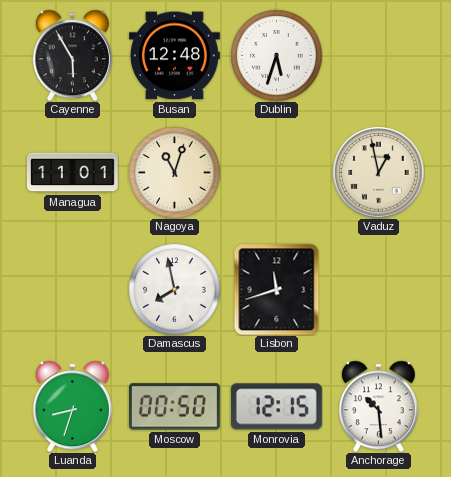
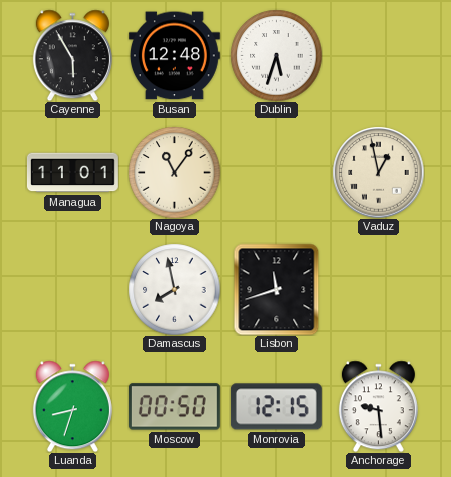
Nagoya: 11:03 -> 11:06
Anchorage: 10:29 -> 9:29
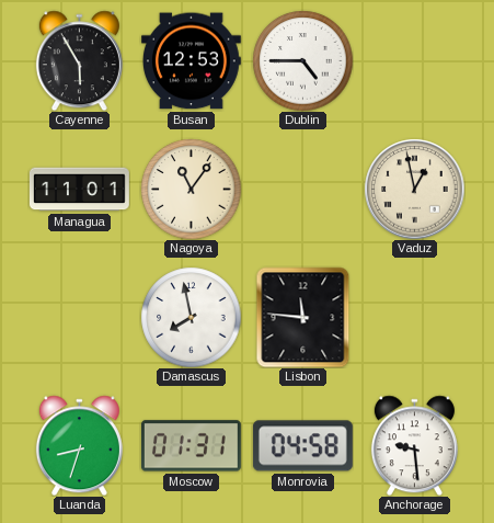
Busan: 12:48 -> 12:53
Dublin: 5:33 -> 4:45
Lisbon: 11:42 -> 11:46
Moscow: 00:50 -> 01:31
Monrovia: 12:15 -> 04:58
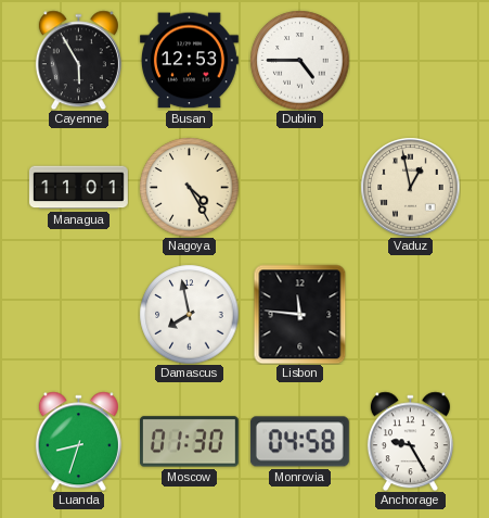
Nagoya: 11:06 -> 4:25
Moscow: 01:31 -> 01:30
Anchorage: 9:29 -> 9:25
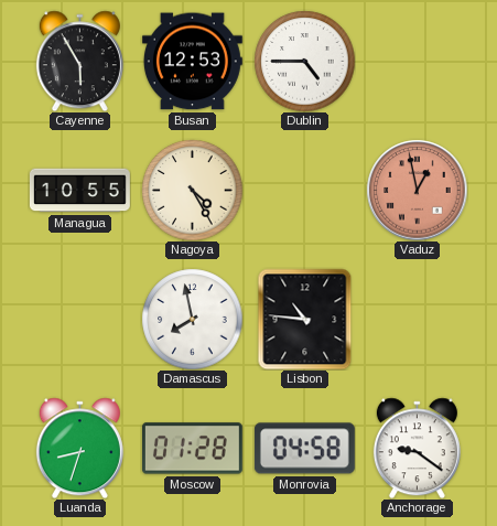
Managua: 11:01 -> 10:55
Vaduz dial: cream -> salmon
Lisbon: 11:46 -> 10:46
Moscow: 01:30 -> 01:28
Anchorage: 9:25 -> 9:21
